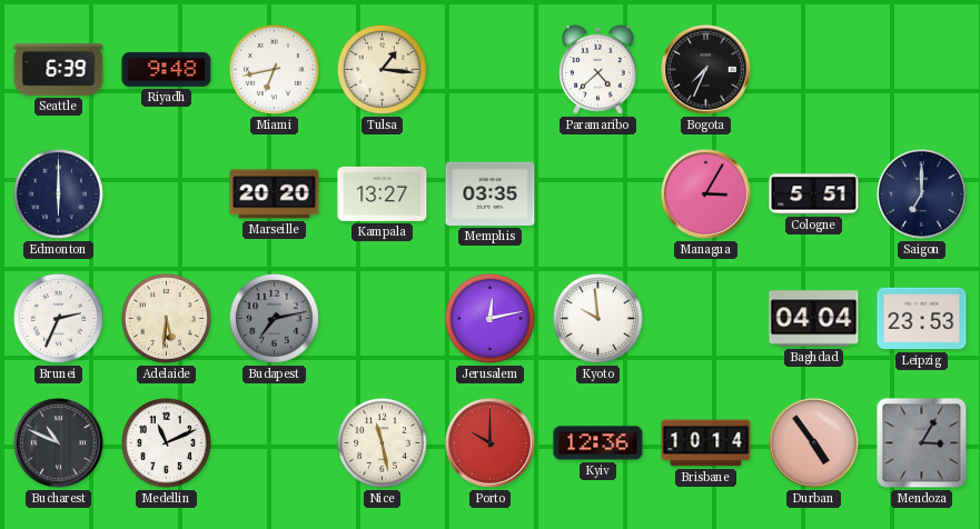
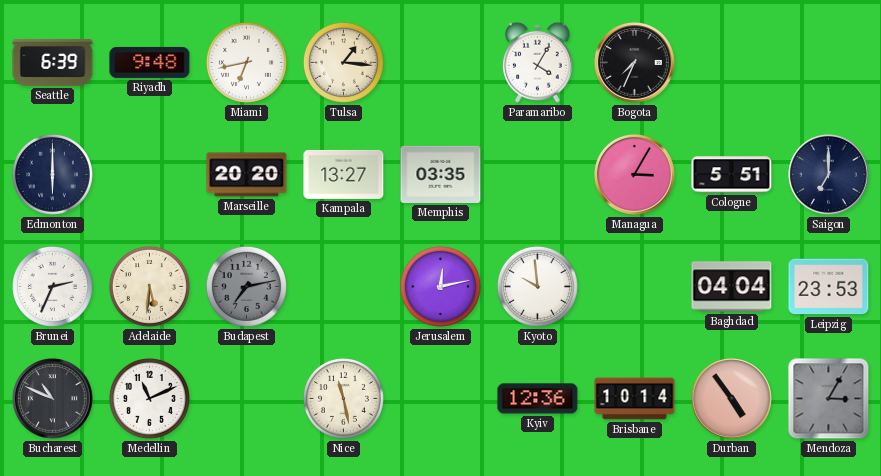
Paramaribo: 4:38 -> 4:05
Porto: 10:00 -> none
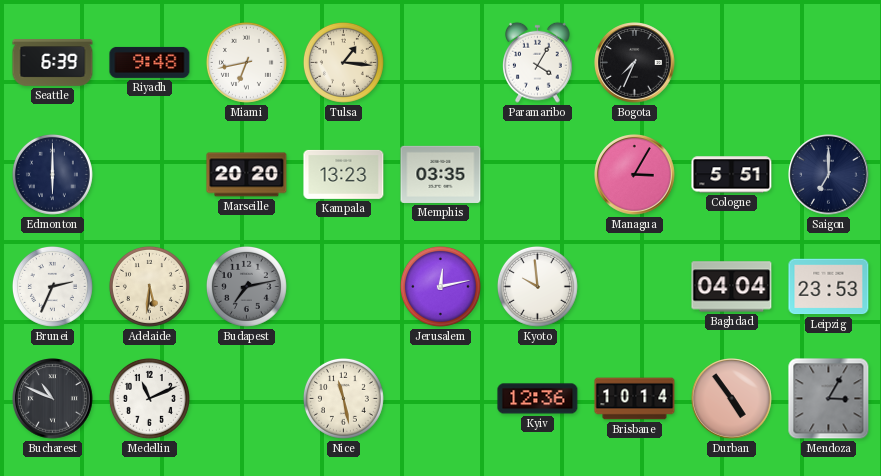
Kampala: 13:27 -> 13:23
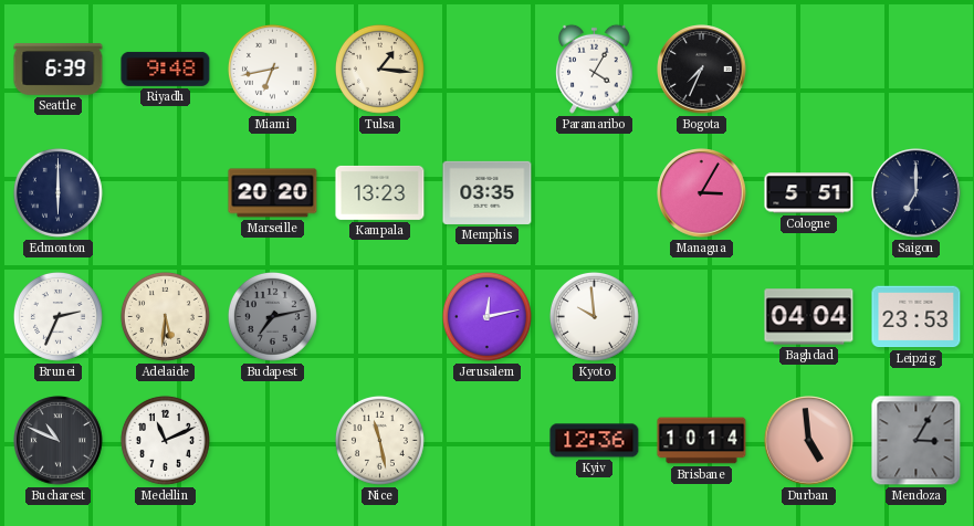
Durban: 4:54 -> 4:59
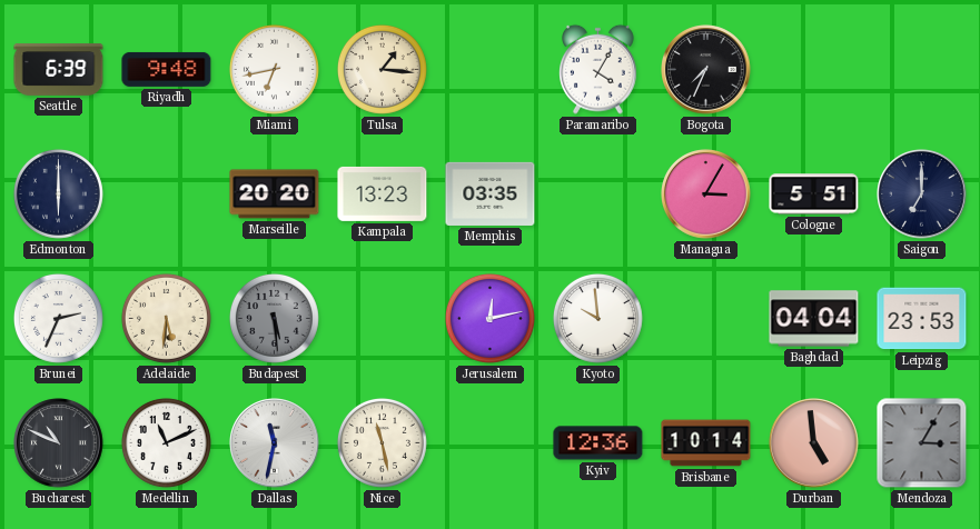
Budapest: 7:13 -> 5:29
Dallas: none -> 11:32
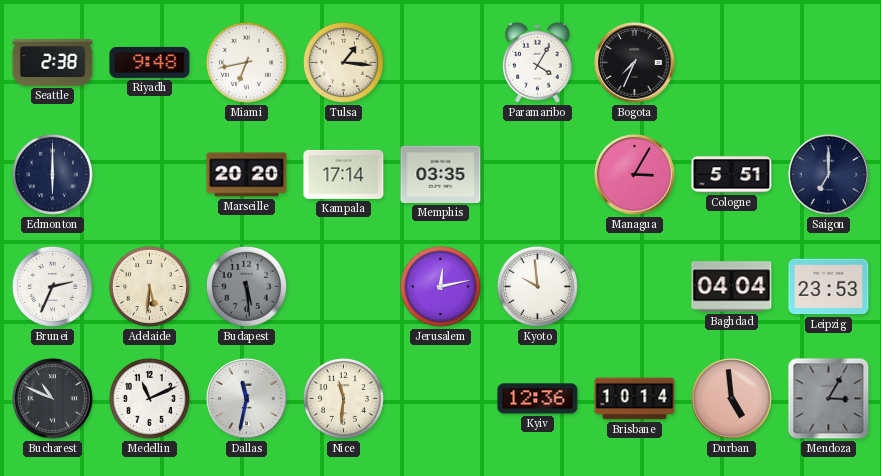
Seattle: 6:39 -> 2:38
Kampala: 13:23 -> 17:14
Nice: 11:28 -> 11:31
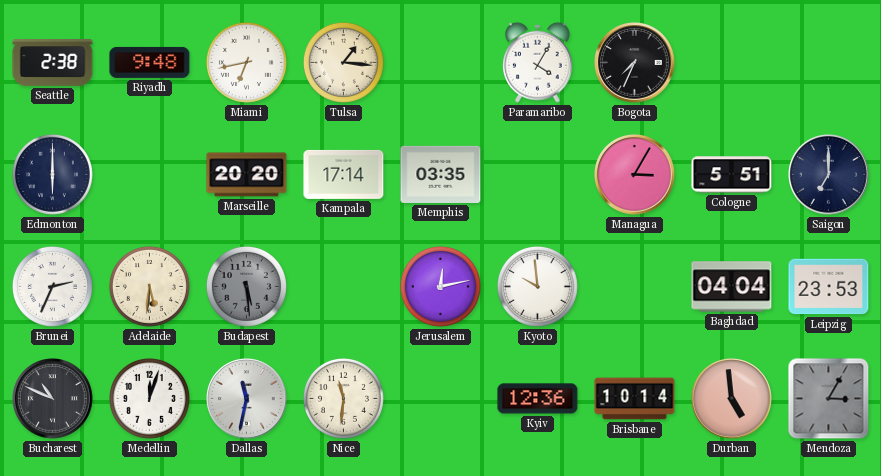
Medellin: 11:11 -> 12:03
